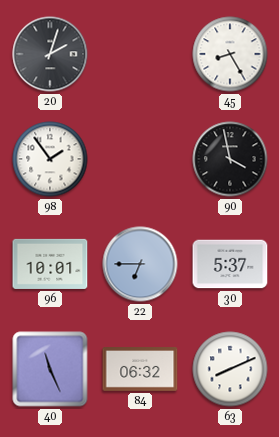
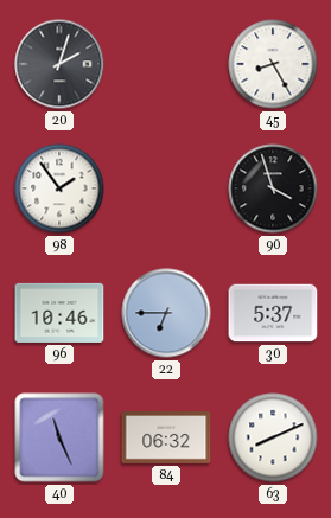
90: 3:58 -> 3:57
96: 10:01 -> 10:46
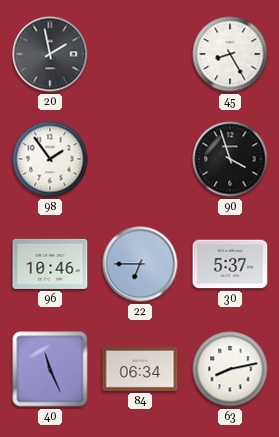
20: 2:03 -> 1:58
84: 06:32 -> 06:34
63: 8:11 -> 8:13
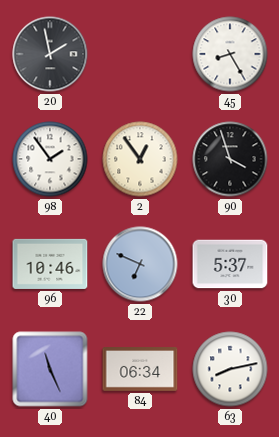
2: none -> 12:54
22: 6:45 -> 6:49
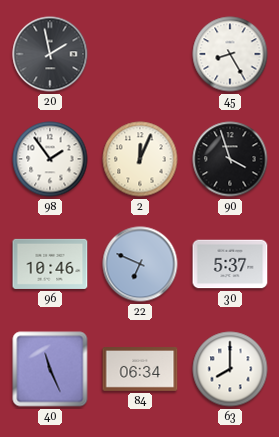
2: 12:54 -> 12:04
63: 8:13 -> 8:00
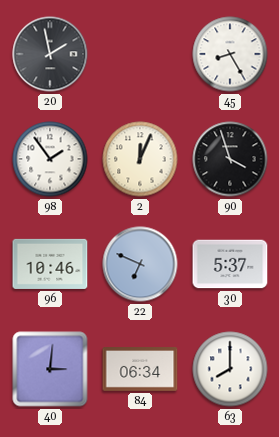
40: 11:26 -> 3:01
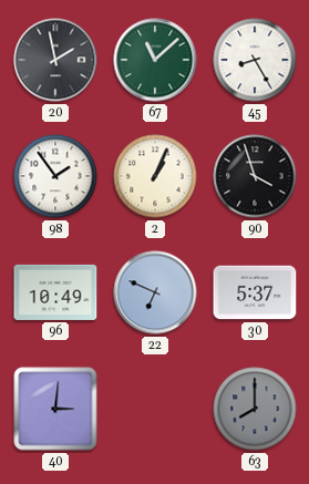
67: none -> 11:08
2: 12:04 -> 1:04
96: 10:46 -> 10:49
84: 06:34 -> none
63 dial: white -> grey
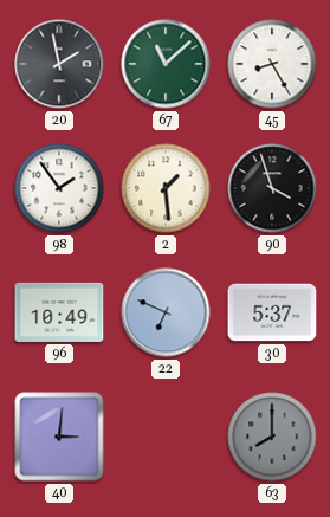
2: 1:04 -> 1:29
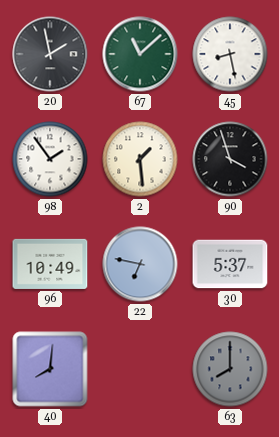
45: 8:25 -> 8:28
22: 6:49 -> 6:47
40: 3:01 -> 8:01
